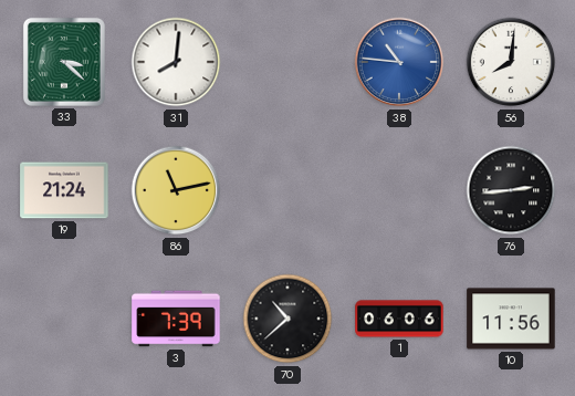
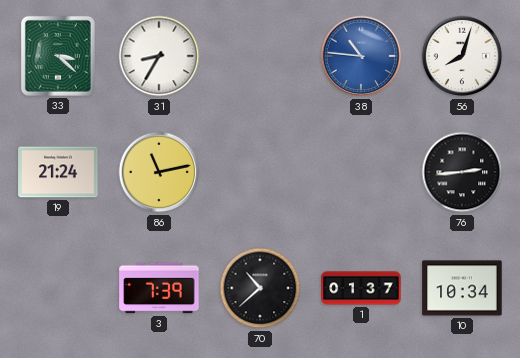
31: 8:01 -> 8:35
56: 8:01 -> 8:03
1: 06:06 -> 01:37
10: 11:56 -> 10:34
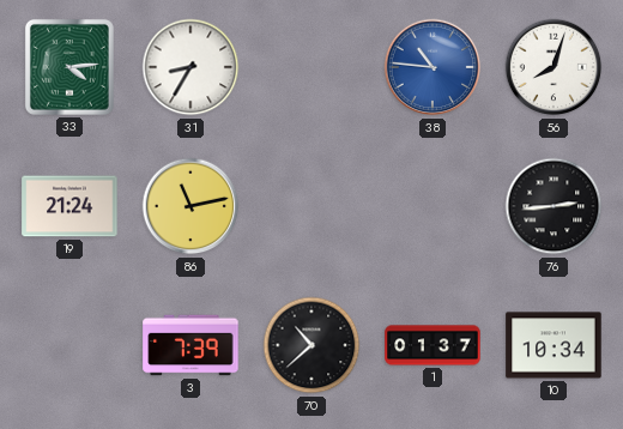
33: 3:22 -> 4:14
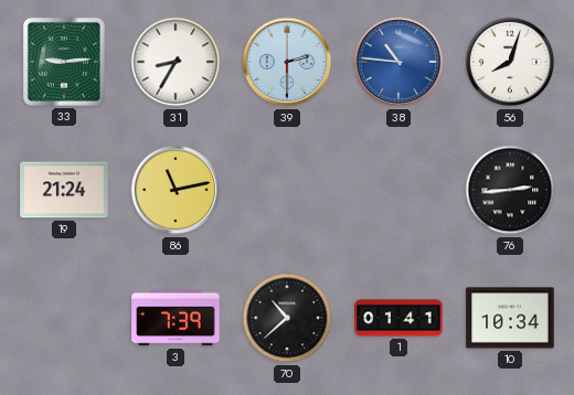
33: 4:14 -> 9:14
39: none -> 2:30
1: 01:37 -> 01:41
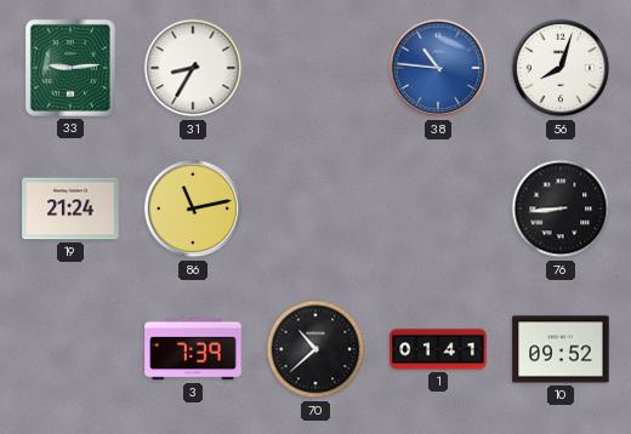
39: 2:30 -> none
76: 2:44 -> 8:44
10: 10:34 -> 09:52
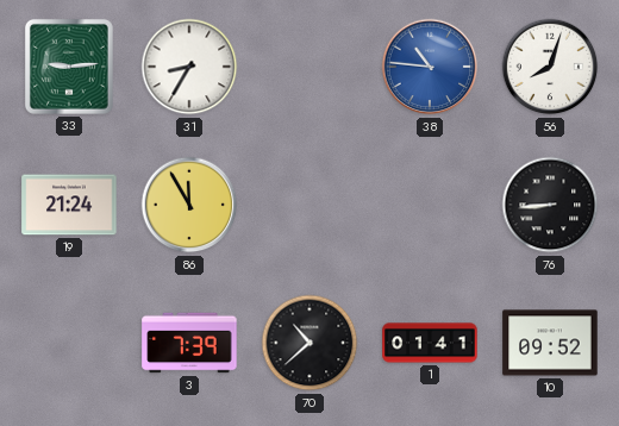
86: 11:13 -> 11:55
